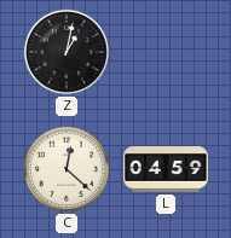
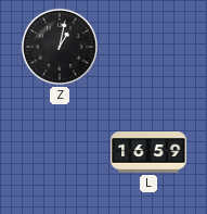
C: 12:22 -> none
L: 04:59 -> 16:59
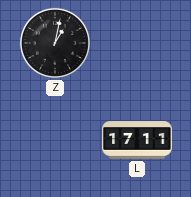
L: 16:59 -> 17:11
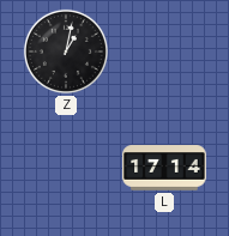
L: 17:11 -> 17:14
